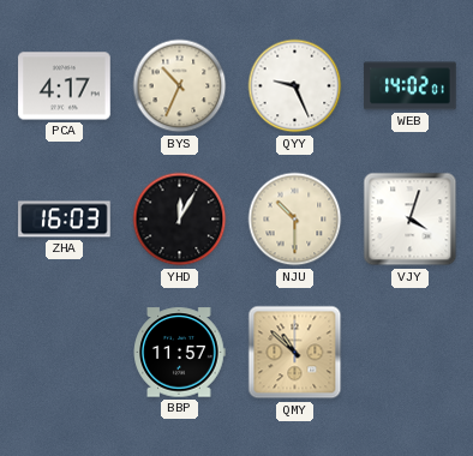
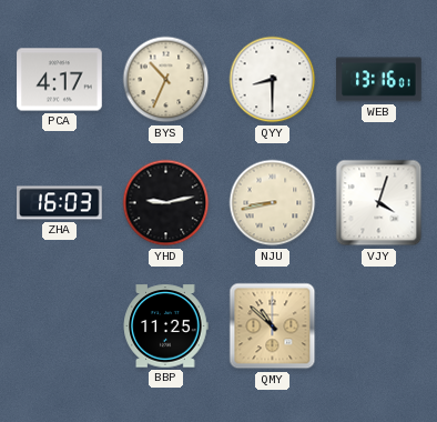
QYY: 9:26 -> 8:30
WEB: 14:02 -> 13:16
YHD: 12:05 -> 9:13
NJU: 10:30 -> 8:43
BBP: 11:57 -> 11:25
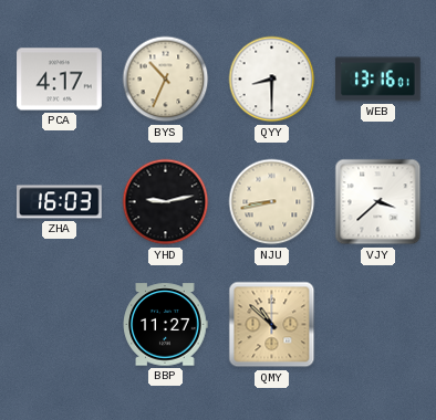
VJY: 4:03 -> 3:38
BBP: 11:25 -> 11:27
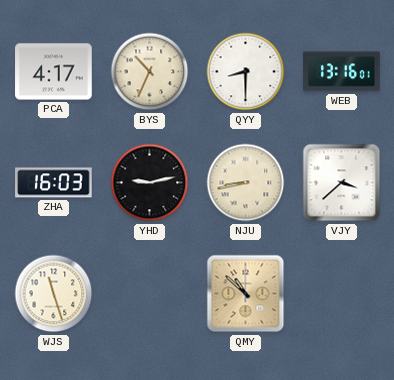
WJS: none -> 11:27
BBP: 11:27 -> none
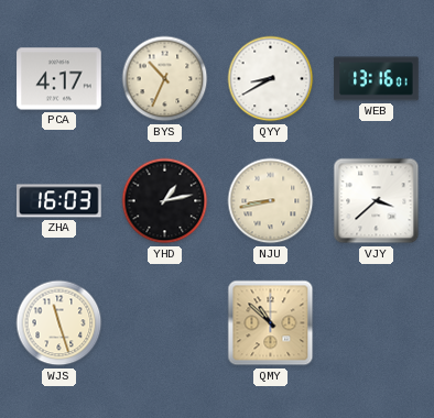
QYY: 8:30 -> 8:40
YHD: 9:13 -> 1:13
